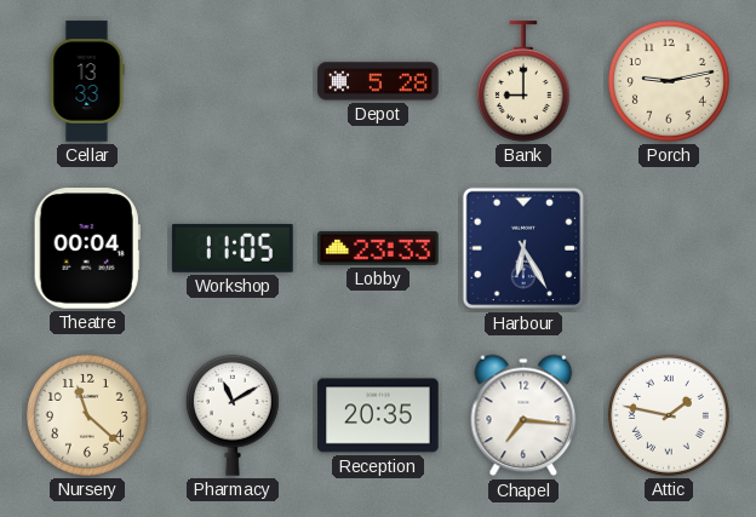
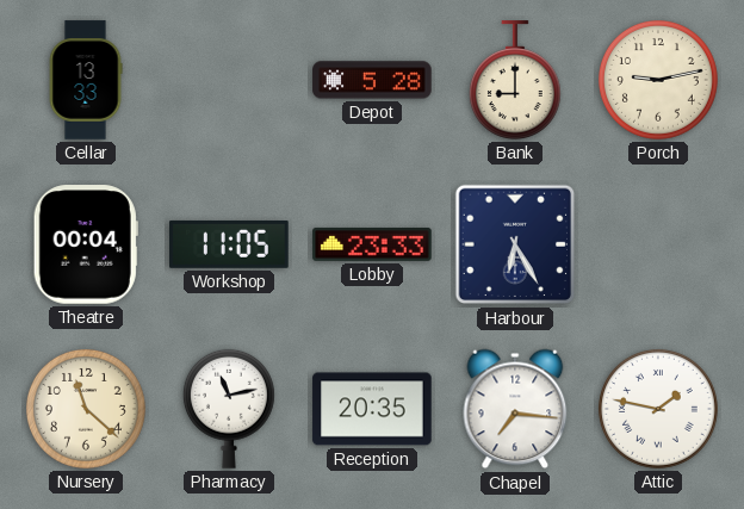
Pharmacy: 11:10 -> 11:13
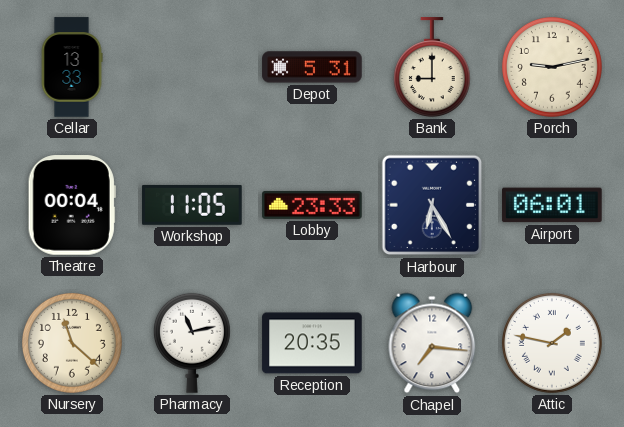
Depot: 5:28 -> 5:31
Airport: none -> 06:01
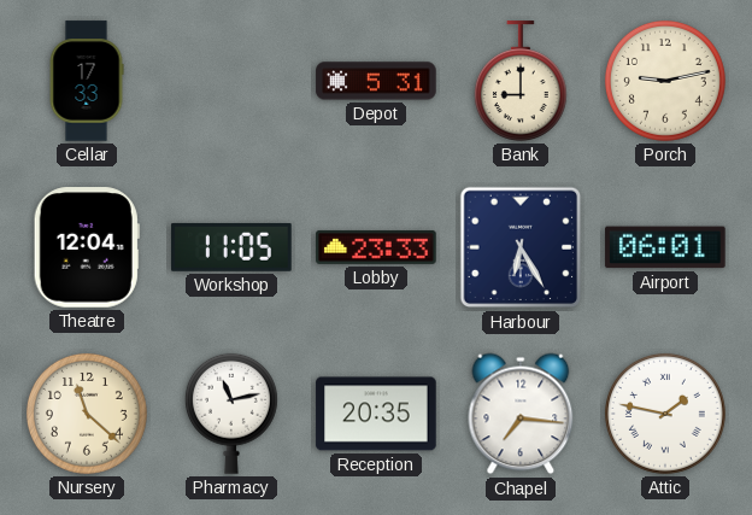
Cellar: 13:33 -> 17:33
Theatre: 00:04 -> 12:04
